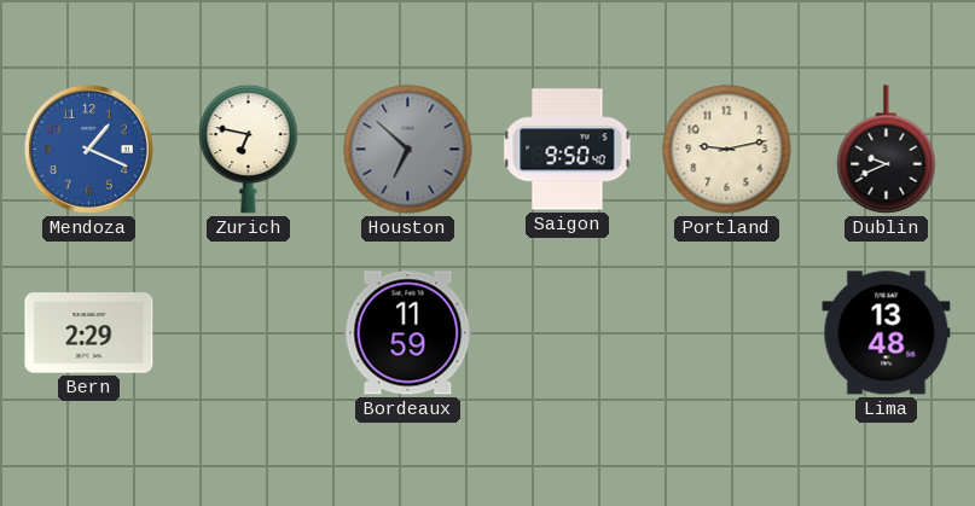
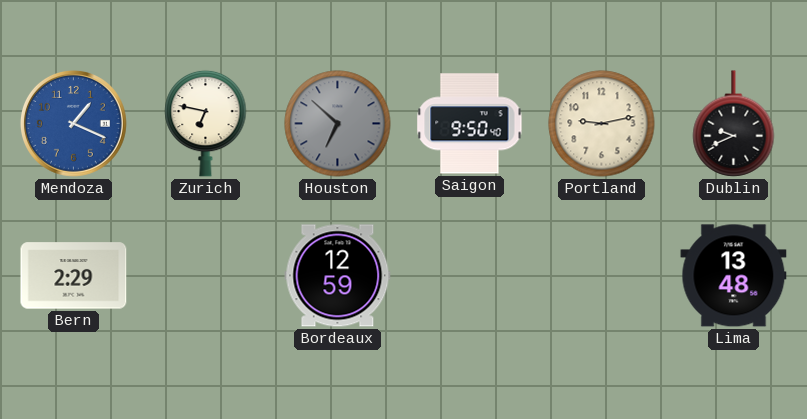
Bordeaux: 11:59 -> 12:59
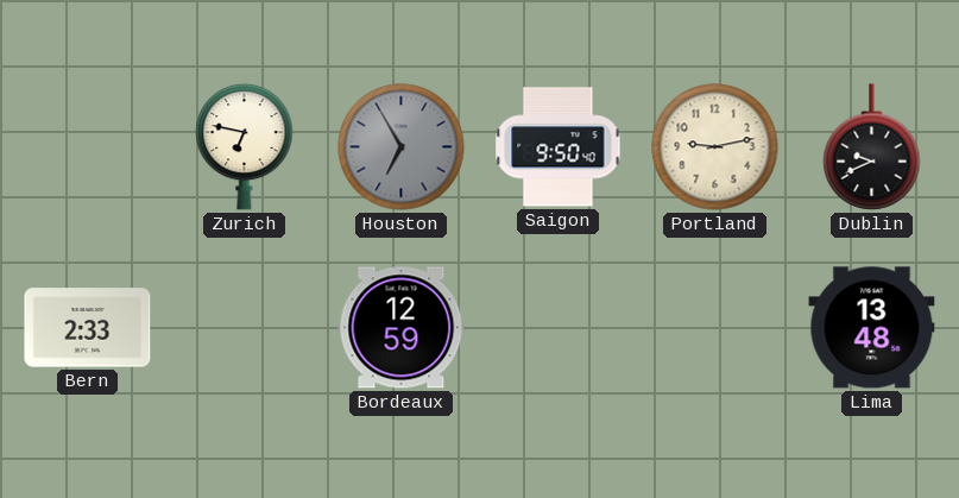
Mendoza: 1:19 -> none
Houston: 6:52 -> 6:55
Bern: 2:29 -> 2:33
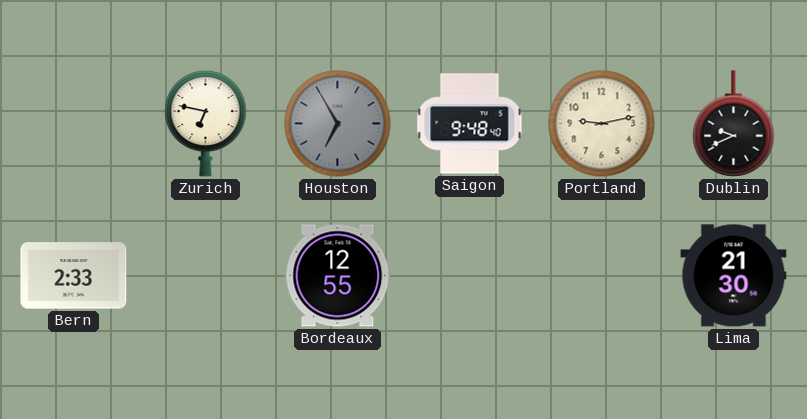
Saigon: 9:50 -> 9:48
Bordeaux: 12:59 -> 12:55
Lima: 13:48 -> 21:30
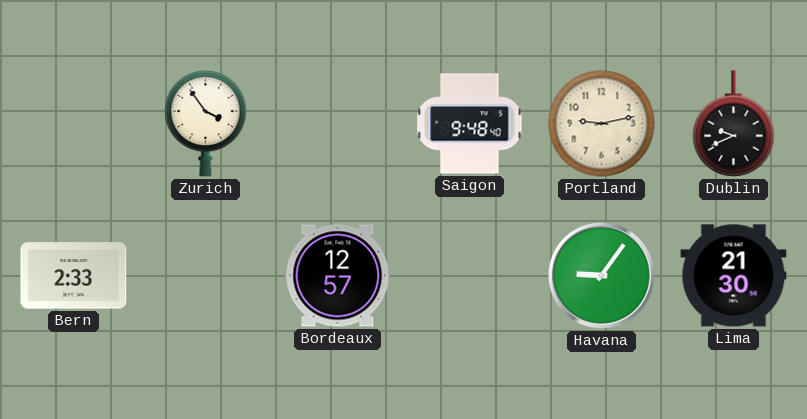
Zurich: 6:47 -> 3:54
Houston: 6:55 -> none
Bordeaux: 12:55 -> 12:57
Havana: none -> 9:06
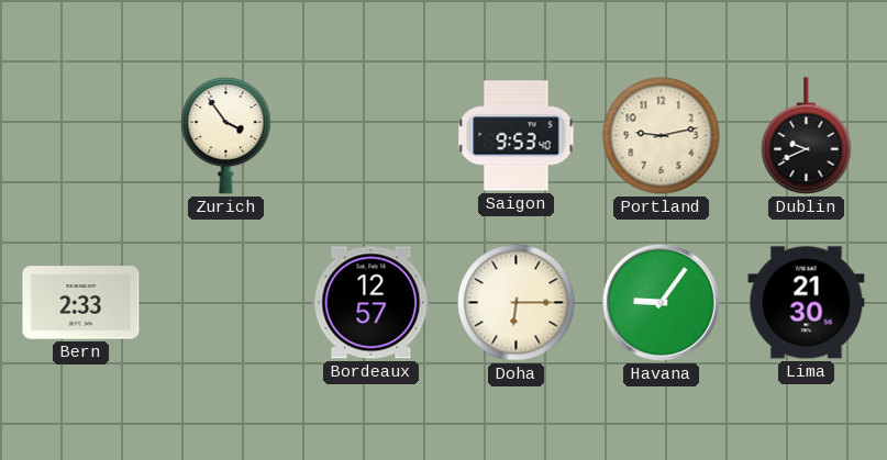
Saigon: 9:48 -> 9:53
Doha: none -> 6:15
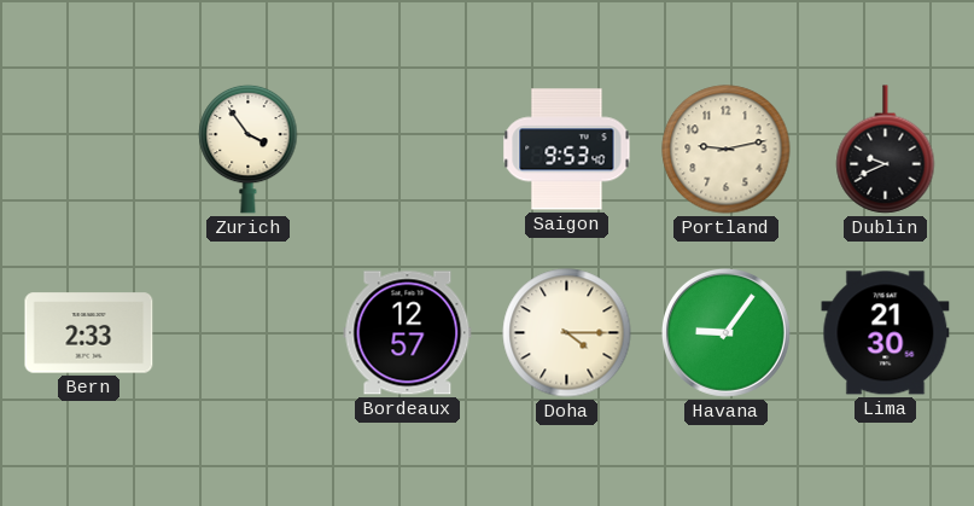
Doha: 6:15 -> 4:15
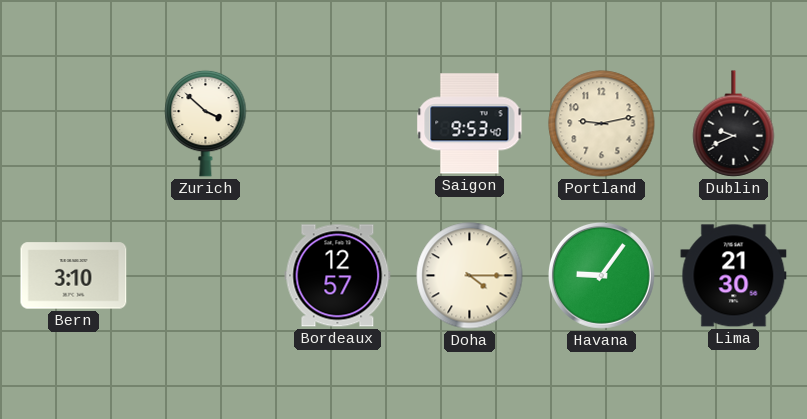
Zurich: 3:54 -> 3:52
Bern: 2:33 -> 3:10
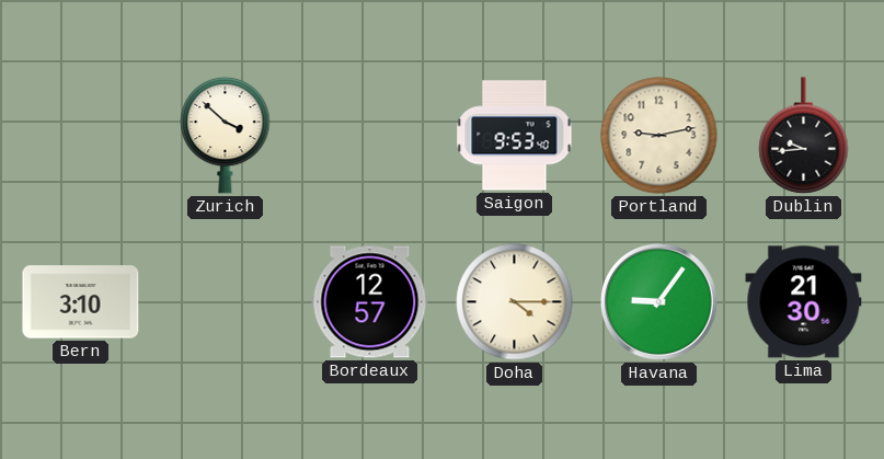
Dublin: 9:41 -> 9:44
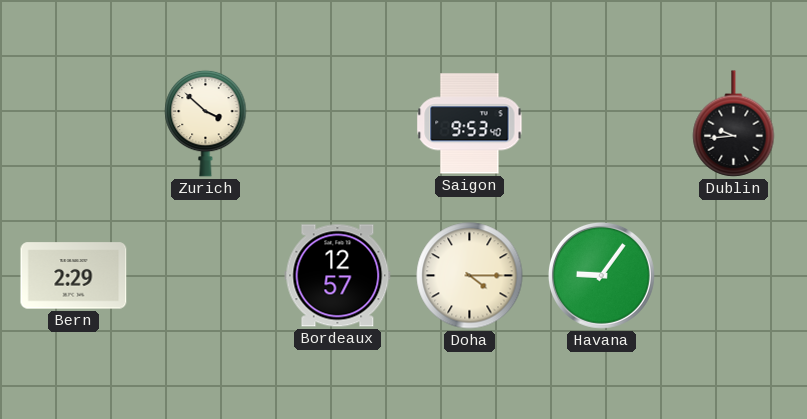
Portland: 9:13 -> none
Bern: 3:10 -> 2:29
Lima: 21:30 -> none
